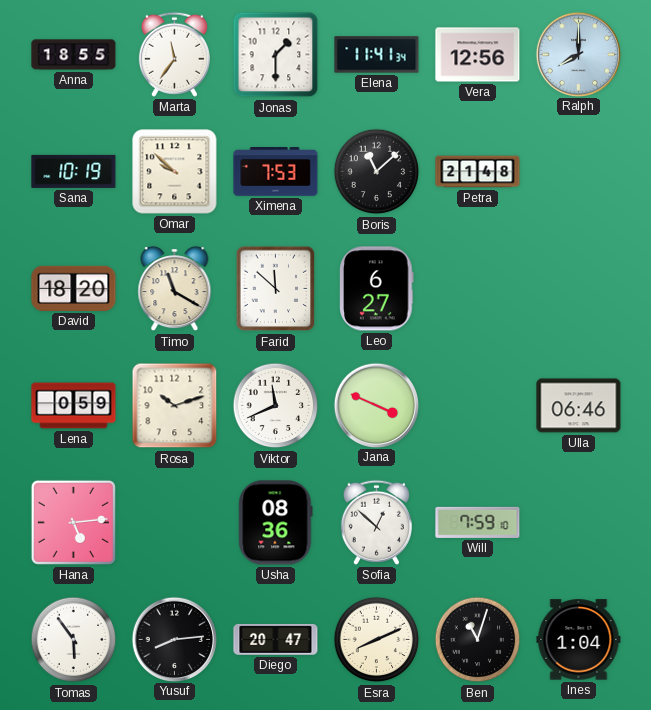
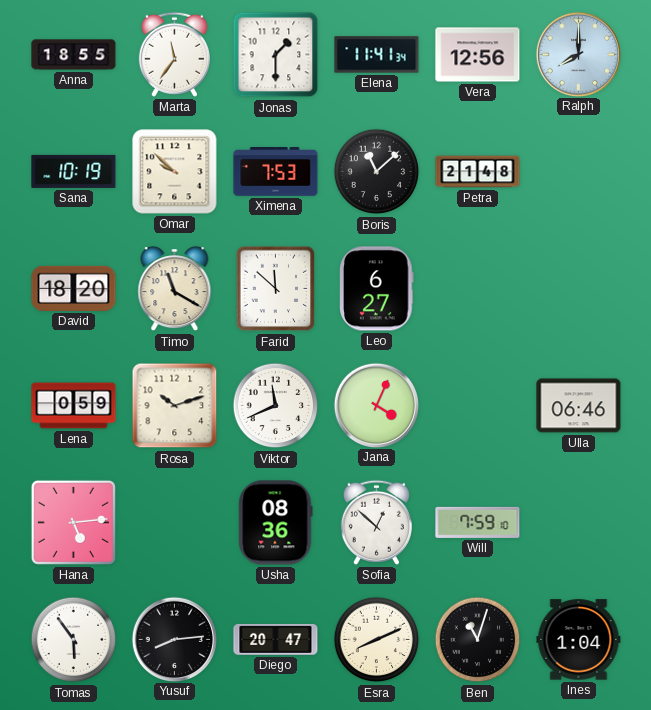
Jana: 3:49 -> 4:04
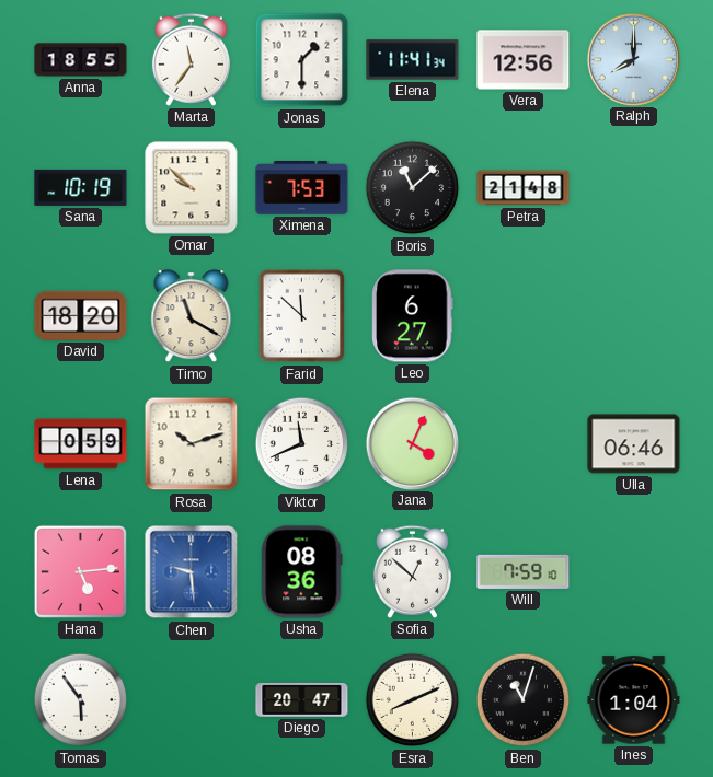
Chen: none -> 9:29
Yusuf: 8:14 -> none
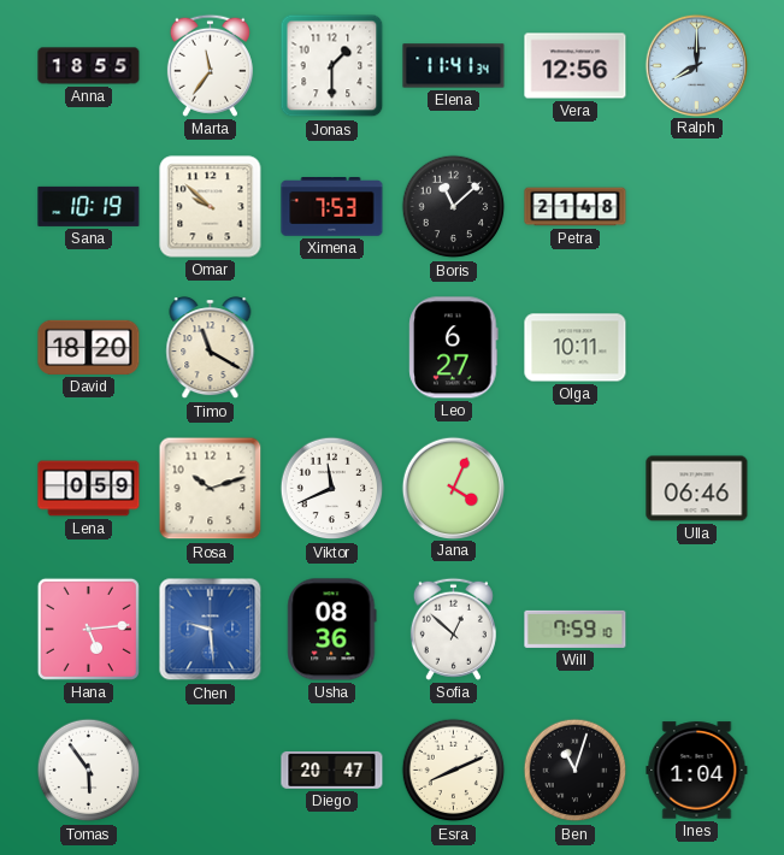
Farid: 11:52 -> none
Olga: none -> 10:11
